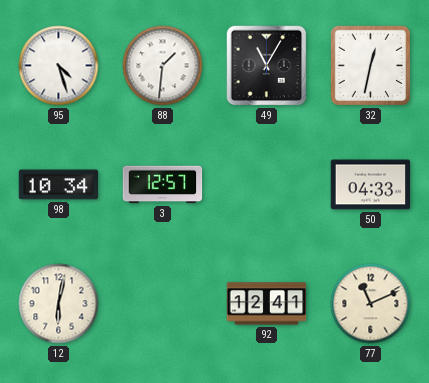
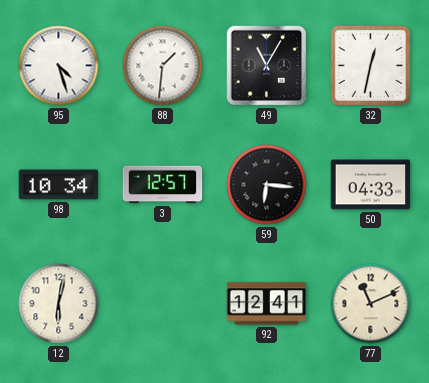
59: none -> 6:16
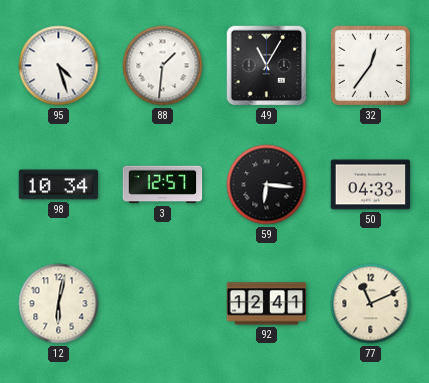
32: 12:32 -> 12:36
